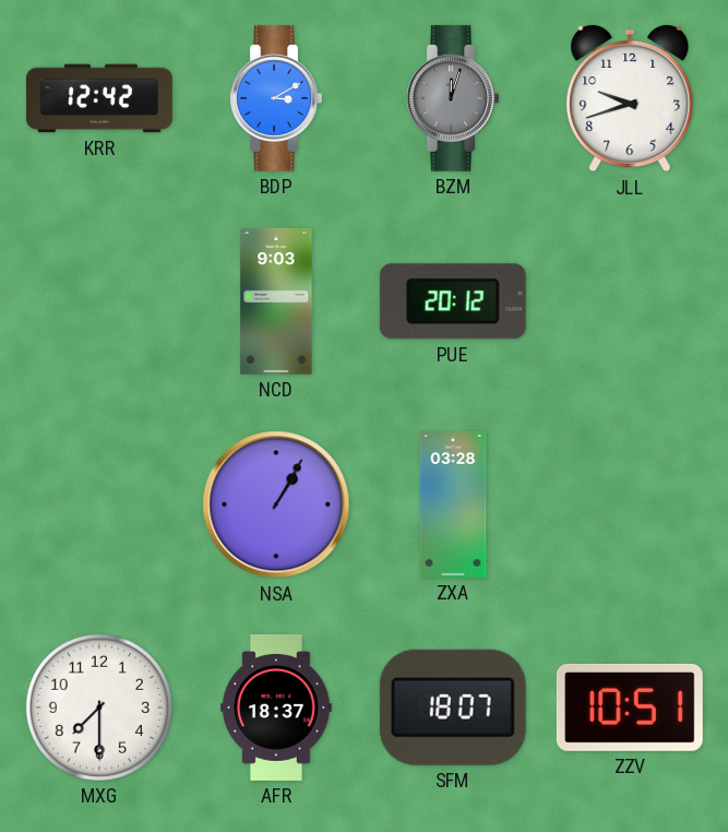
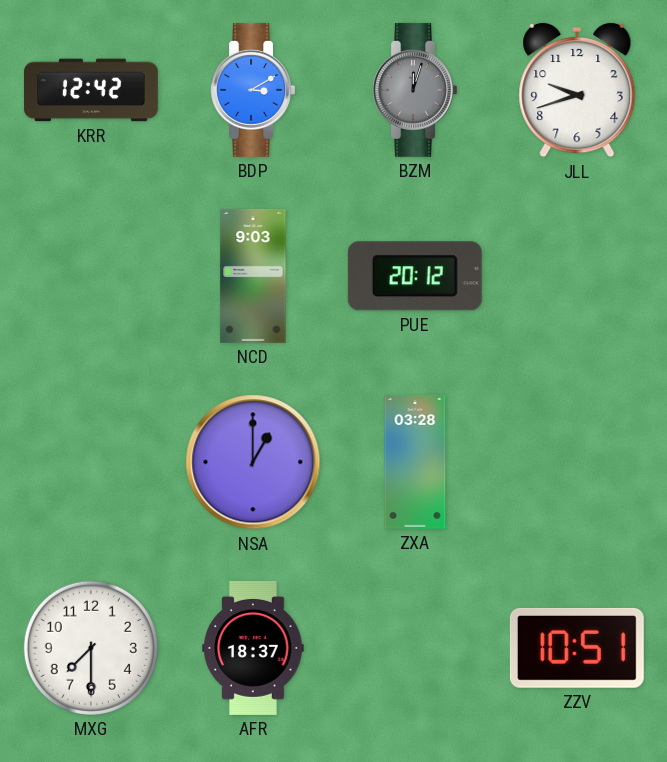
NSA: 1:05 -> 1:00
SFM: 18:07 -> none
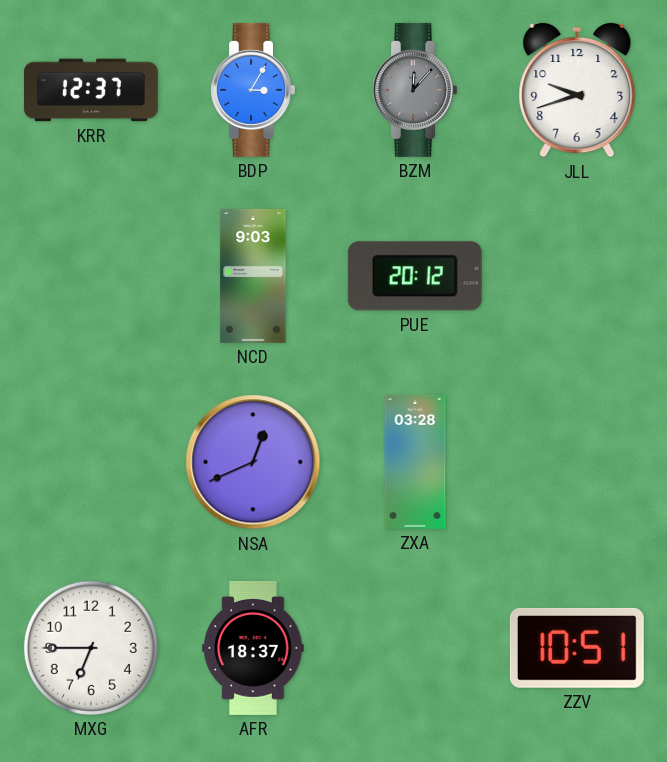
KRR: 12:42 -> 12:37
BDP: 3:10 -> 3:05
BZM: 12:03 -> 12:07
NSA: 1:00 -> 12:41
MXG: 7:30 -> 6:45
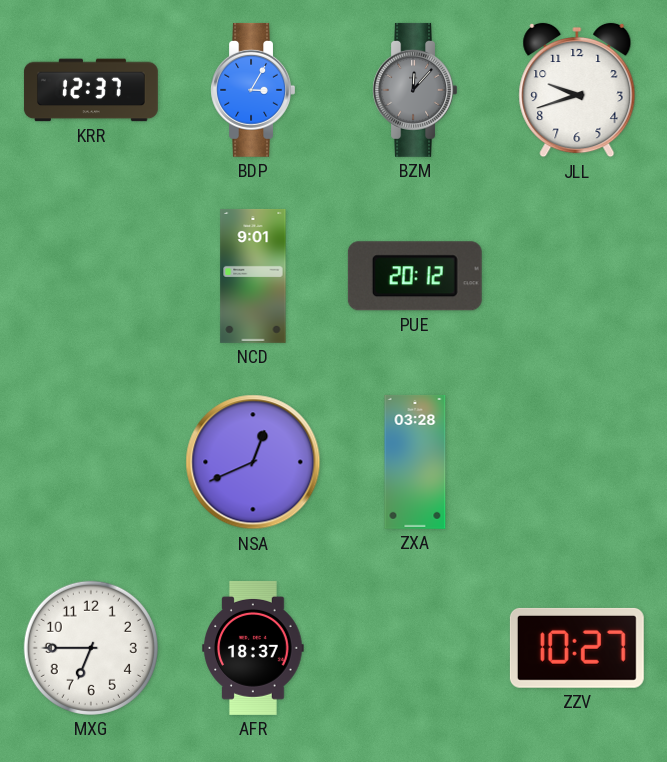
NCD: 9:03 -> 9:01
ZZV: 10:51 -> 10:27
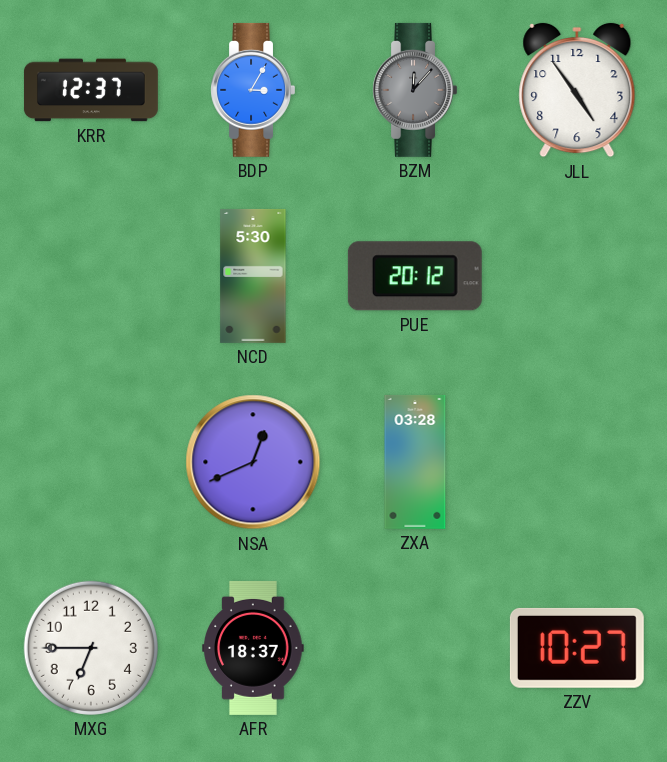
JLL: 9:42 -> 4:54
NCD: 9:01 -> 5:30
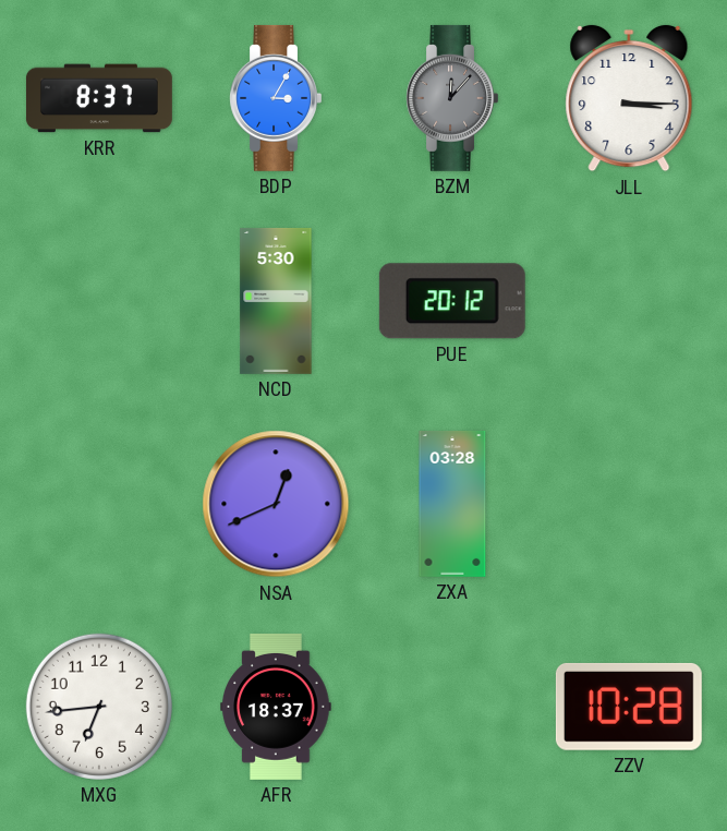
KRR: 12:37 -> 8:37
JLL: 4:54 -> 3:15
MXG: 6:45 -> 6:44
ZZV: 10:27 -> 10:28
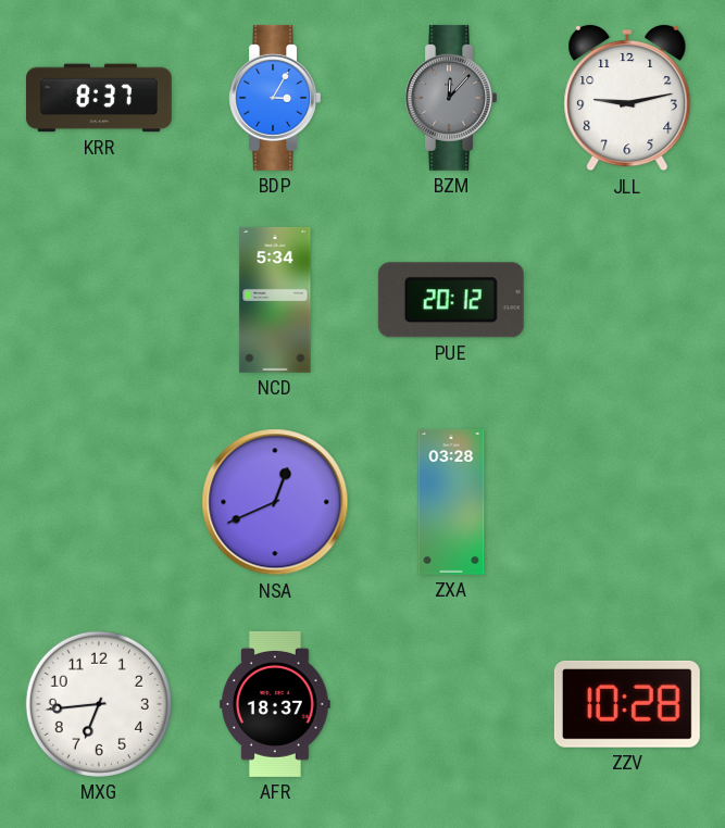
JLL: 3:15 -> 9:13
NCD: 5:30 -> 5:34
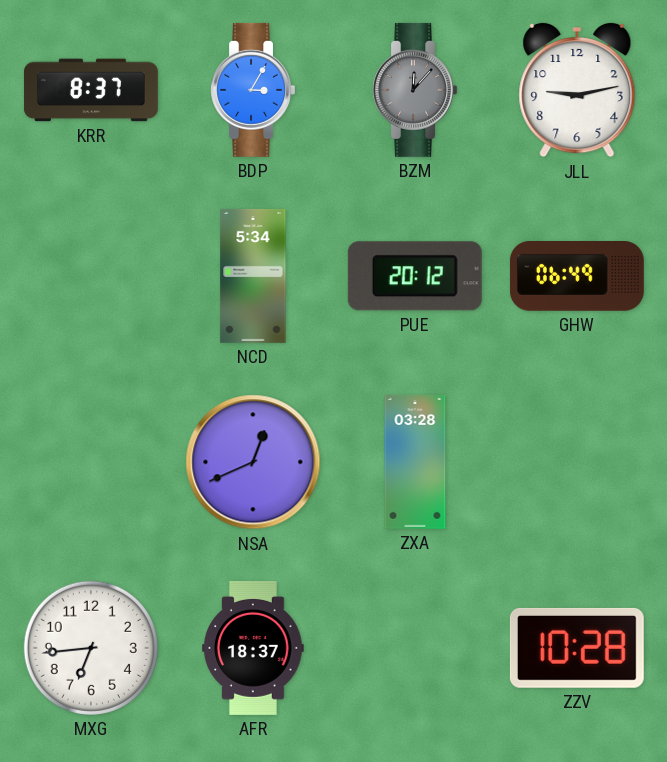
GHW: none -> 06:49
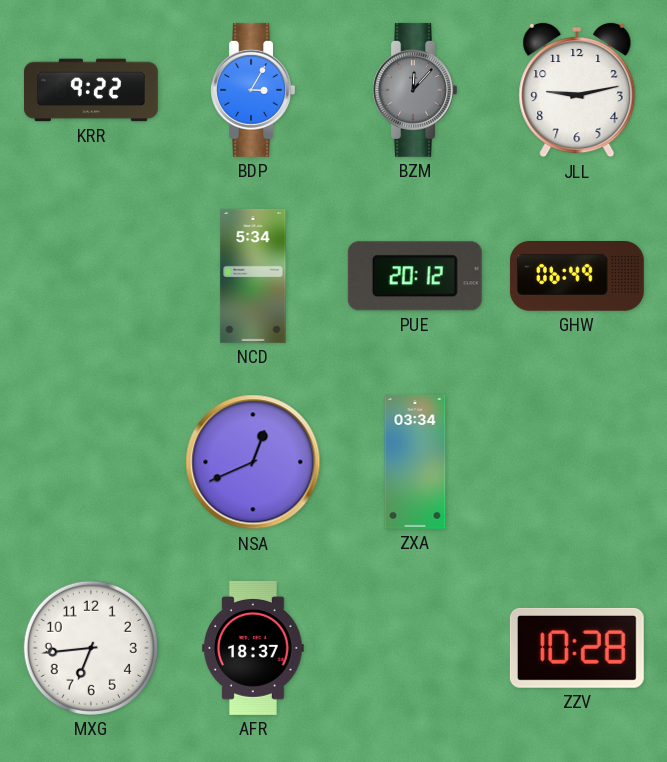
KRR: 8:37 -> 9:22
ZXA: 03:28 -> 03:34
